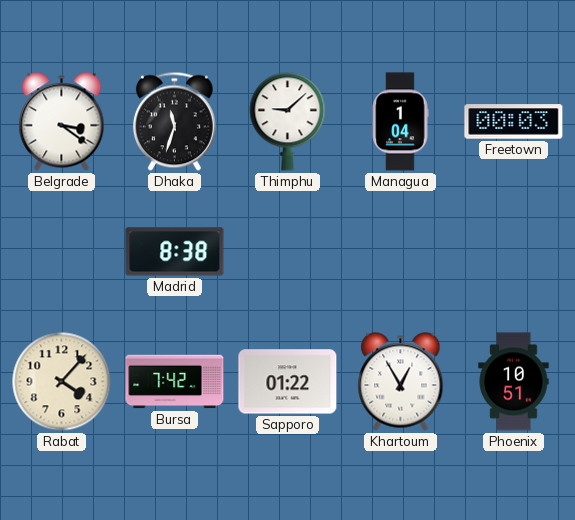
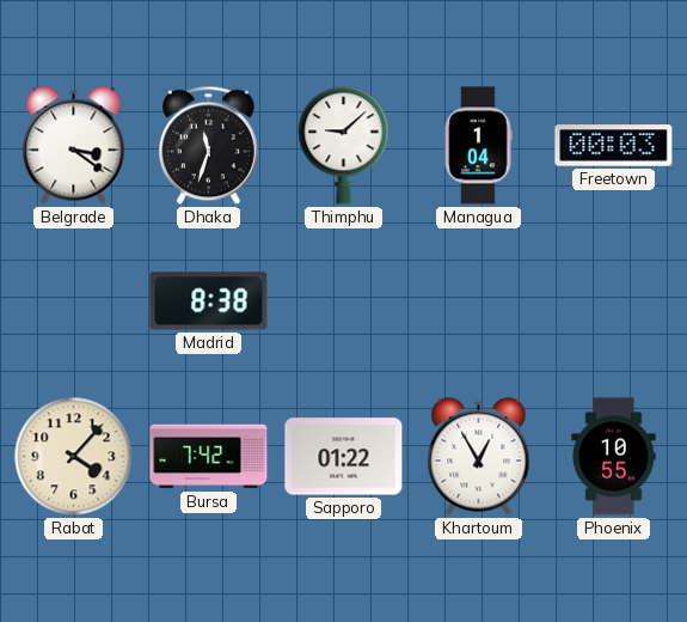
Phoenix: 10:51 -> 10:55
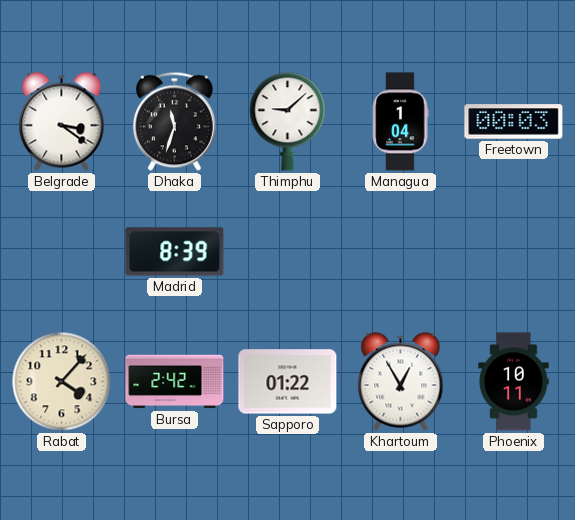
Madrid: 8:38 -> 8:39
Bursa: 7:42 -> 2:42
Phoenix: 10:55 -> 10:11
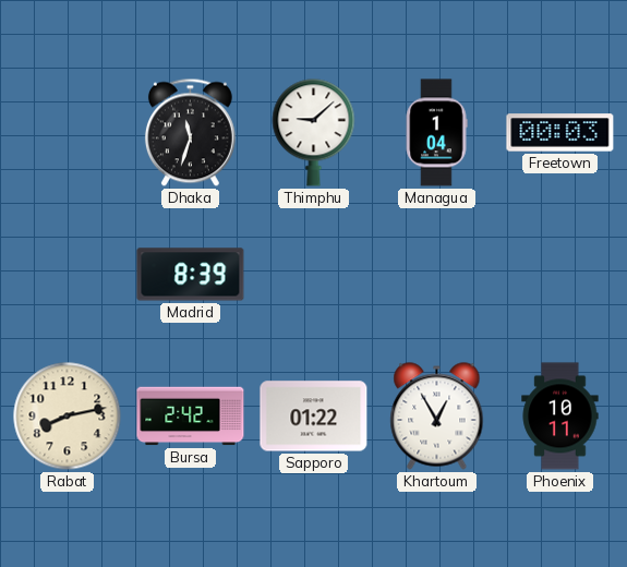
Belgrade: 3:21 -> none
Rabat: 4:07 -> 8:13
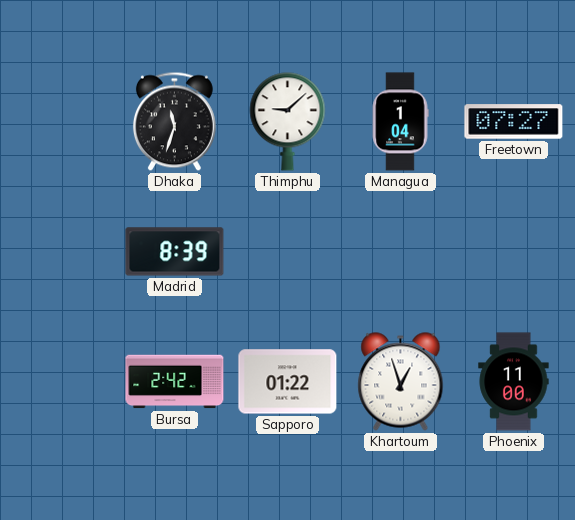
Freetown: 00:03 -> 07:27
Rabat: 8:13 -> none
Khartoum: 12:55 -> 12:57
Phoenix: 10:11 -> 11:00
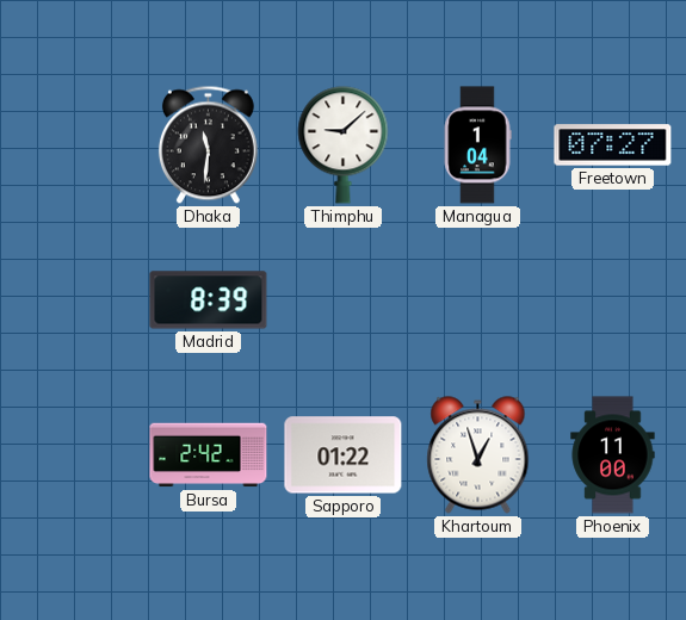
Dhaka: 11:33 -> 11:31
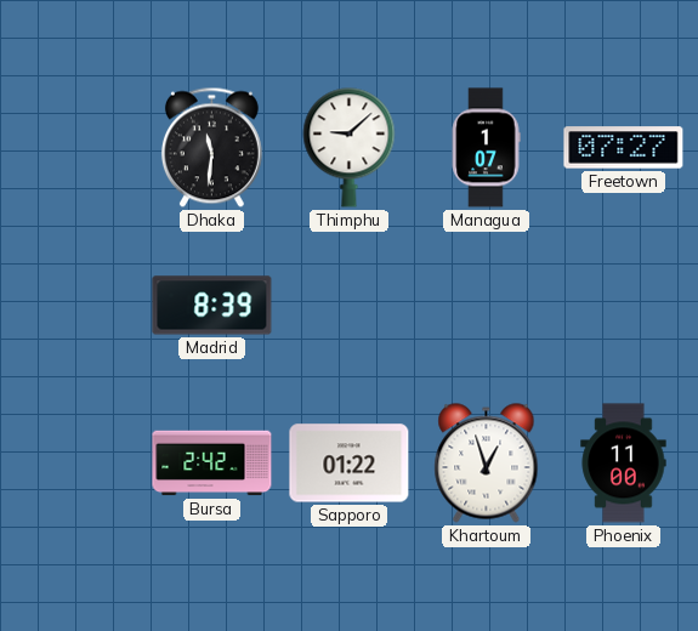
Managua: 1:04 -> 1:07
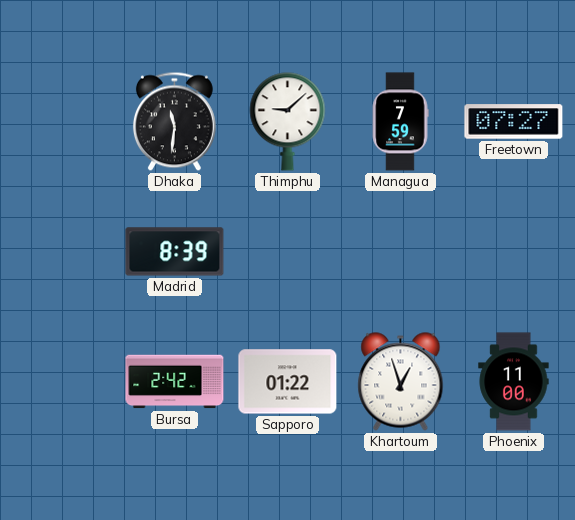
Managua: 1:07 -> 7:59
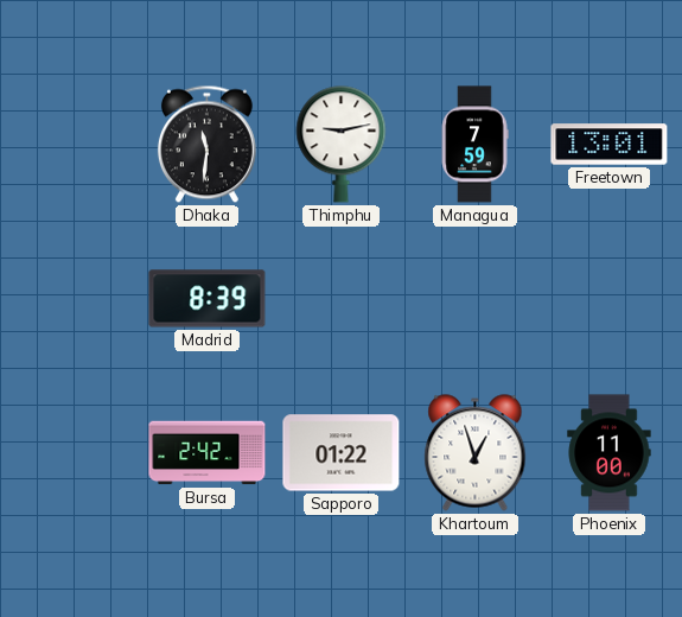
Thimphu: 9:08 -> 9:13
Freetown: 07:27 -> 13:01
